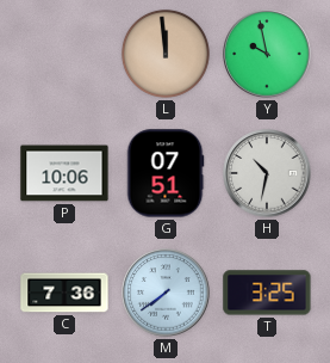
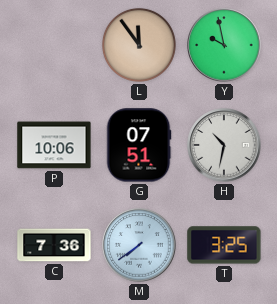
L: 11:59 -> 11:54
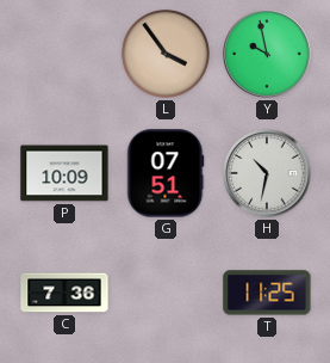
L: 11:54 -> 3:54
P: 10:06 -> 10:09
M: 7:39 -> none
T: 3:25 -> 11:25
